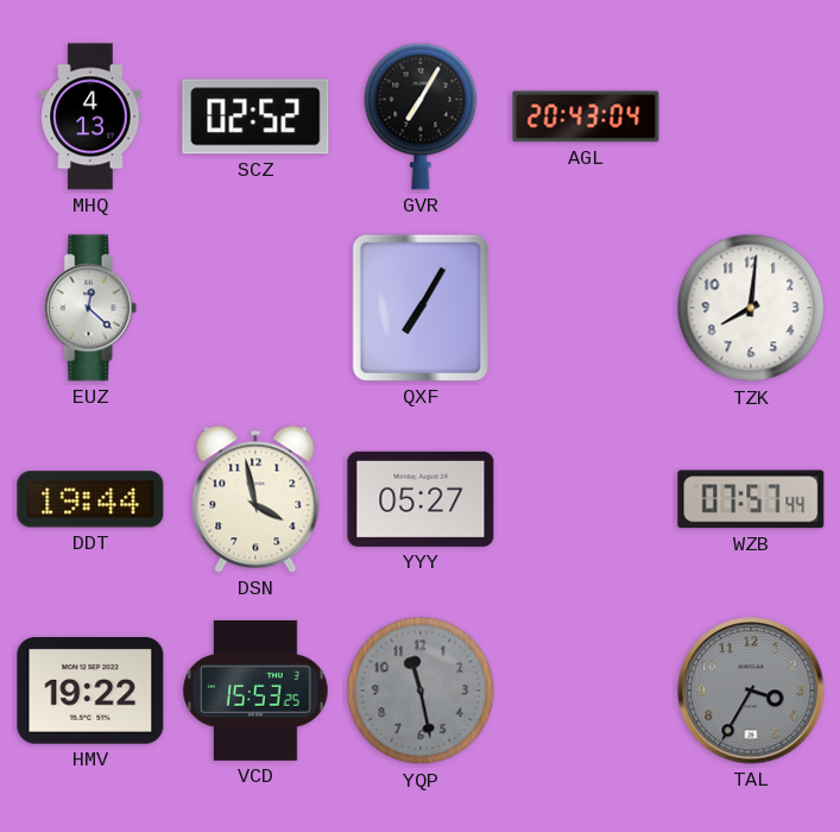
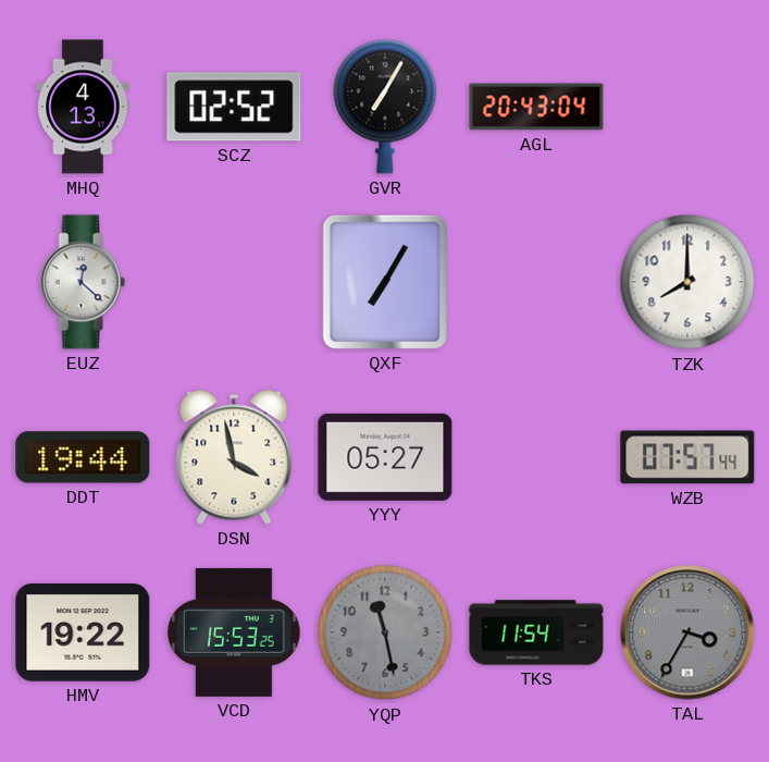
TZK: 8:01 -> 8:00
TKS: none -> 11:54
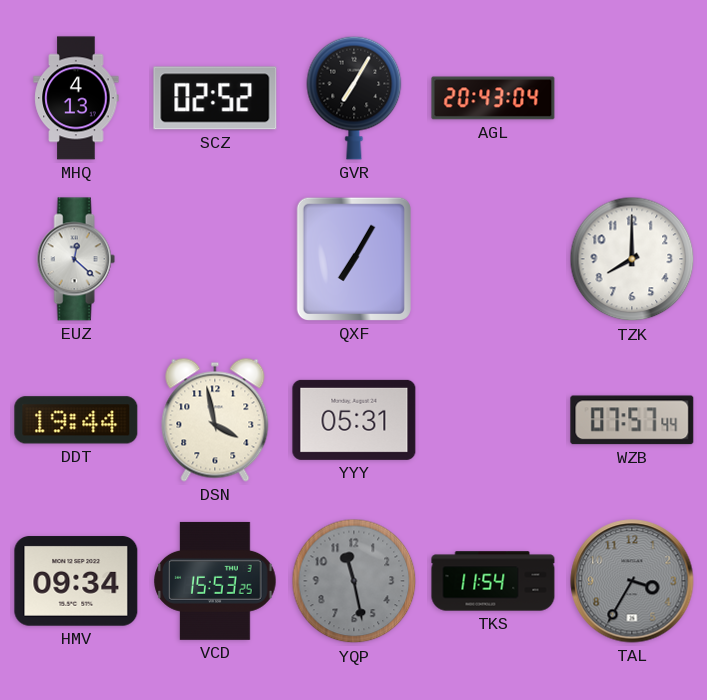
YYY: 05:27 -> 05:31
HMV: 19:22 -> 09:34
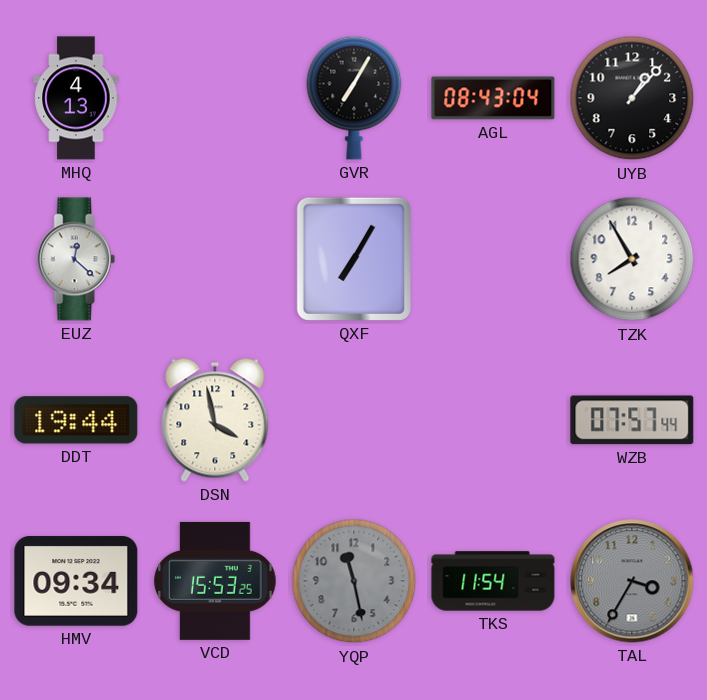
SCZ: 02:52 -> none
AGL: 20:43 -> 08:43
UYB: none -> 1:07
TZK: 8:00 -> 7:55
YYY: 05:31 -> none
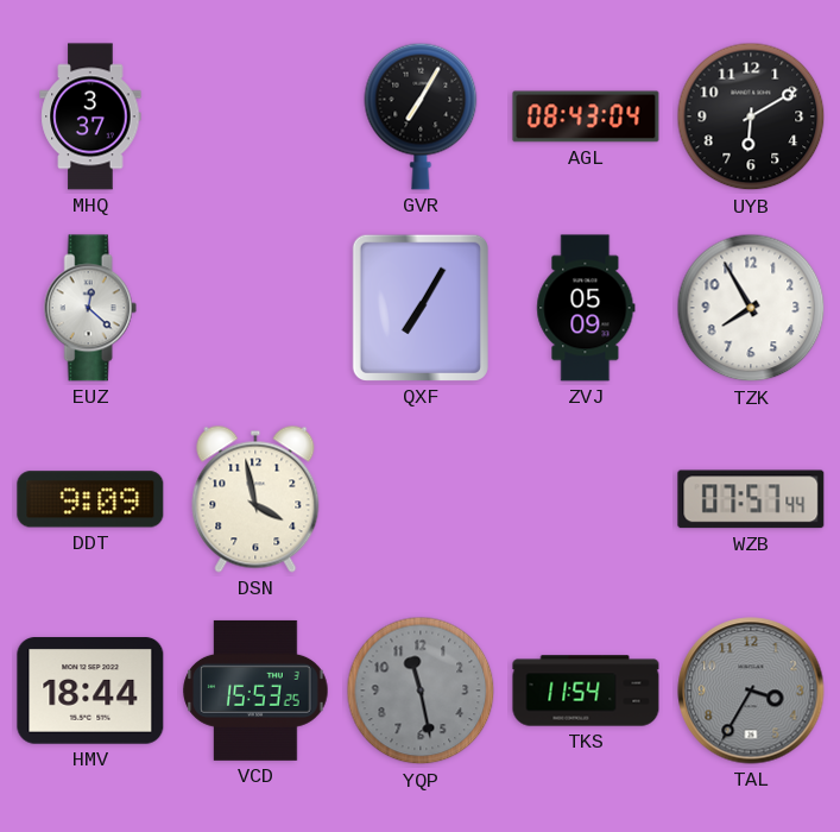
MHQ: 4:13 -> 3:37
UYB: 1:07 -> 6:10
ZVJ: none -> 05:09
DDT: 19:44 -> 9:09
HMV: 09:34 -> 18:44
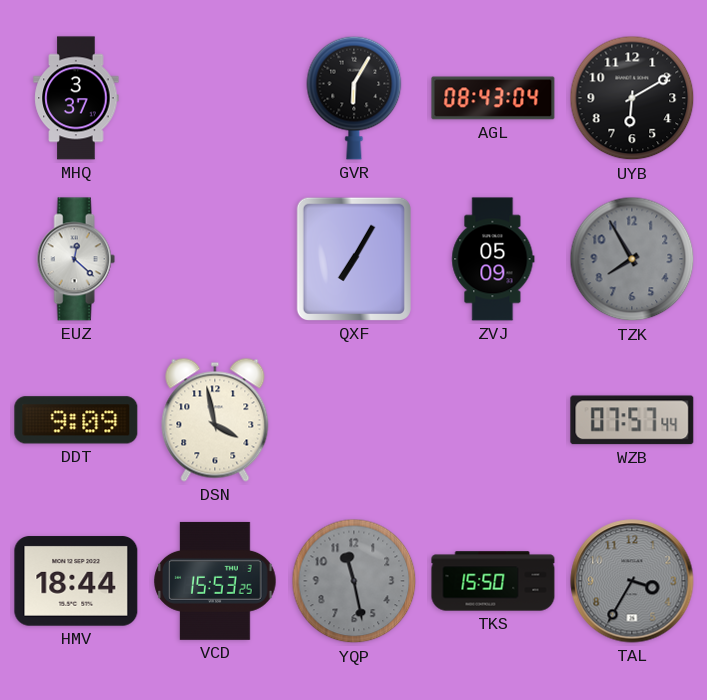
GVR: 7:05 -> 6:05
TZK dial: white -> grey
TKS: 11:54 -> 15:50
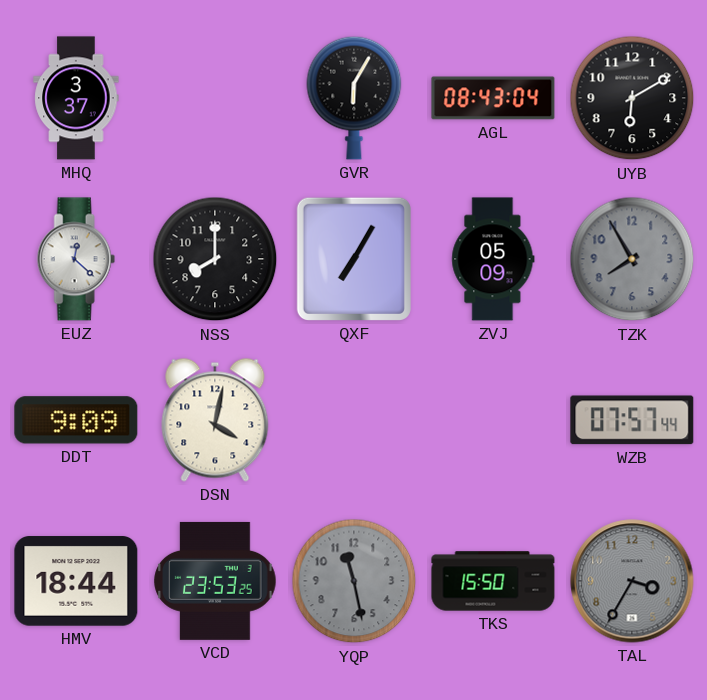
NSS: none -> 8:00
DSN: 3:58 -> 4:02
VCD: 15:53 -> 23:53
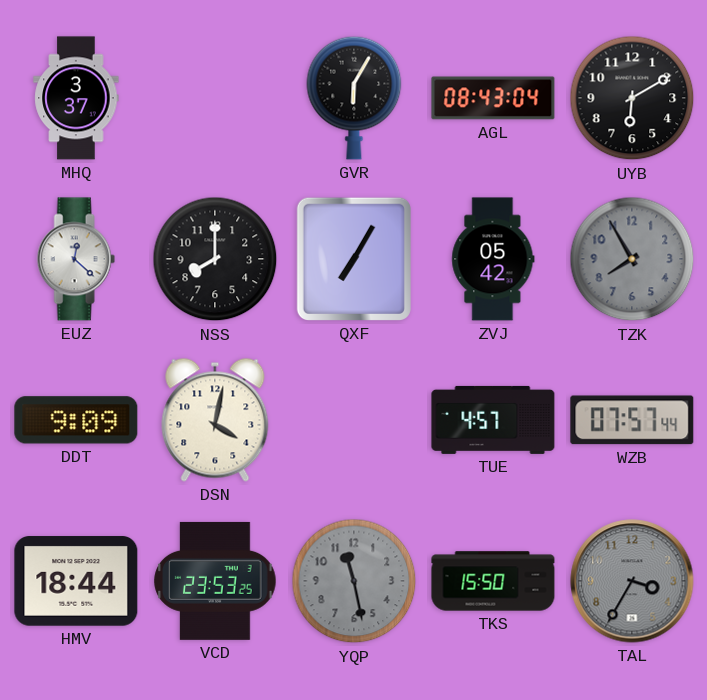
ZVJ: 05:09 -> 05:42
TUE: none -> 4:57
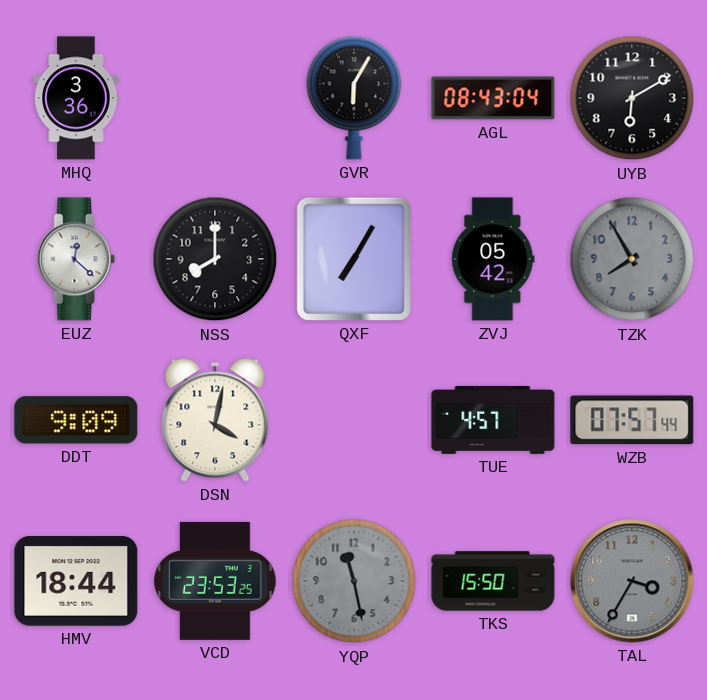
MHQ: 3:37 -> 3:36
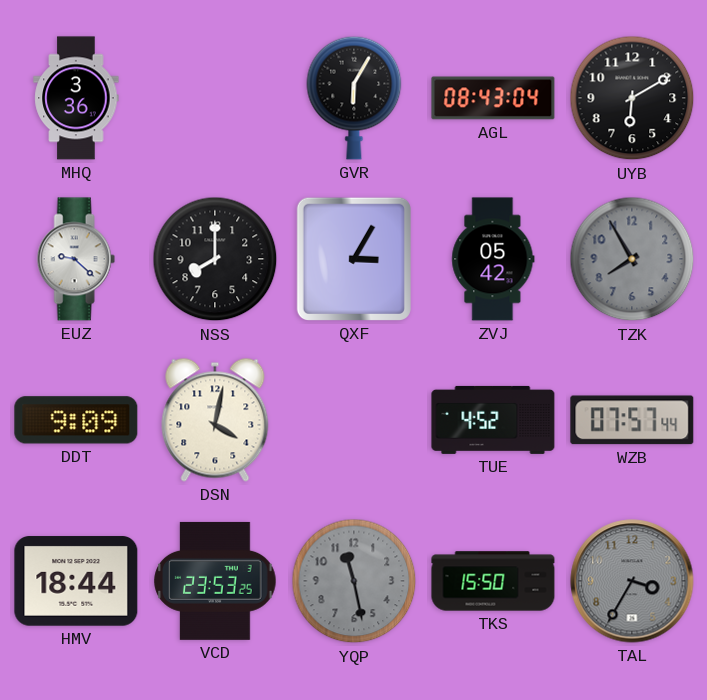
EUZ: 12:22 -> 9:22
QXF: 7:05 -> 3:05
TUE: 4:57 -> 4:52
